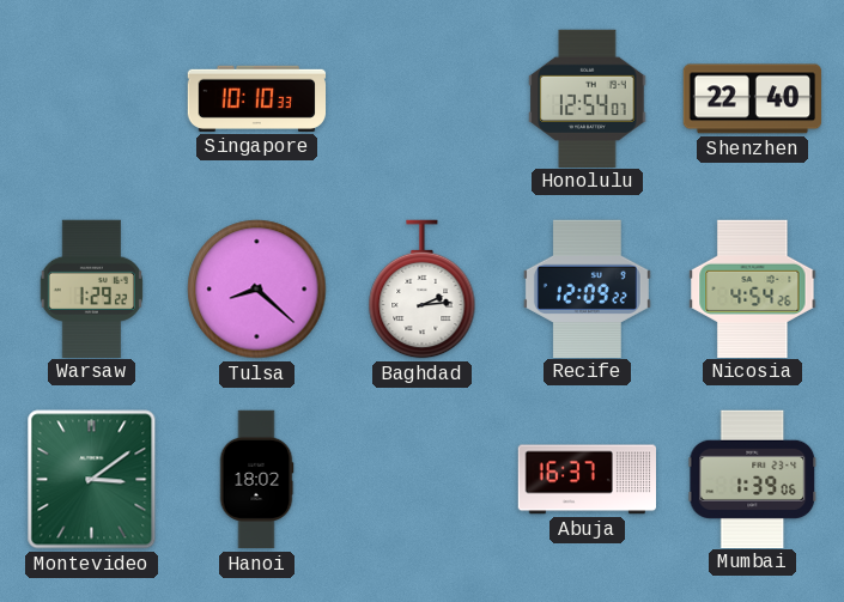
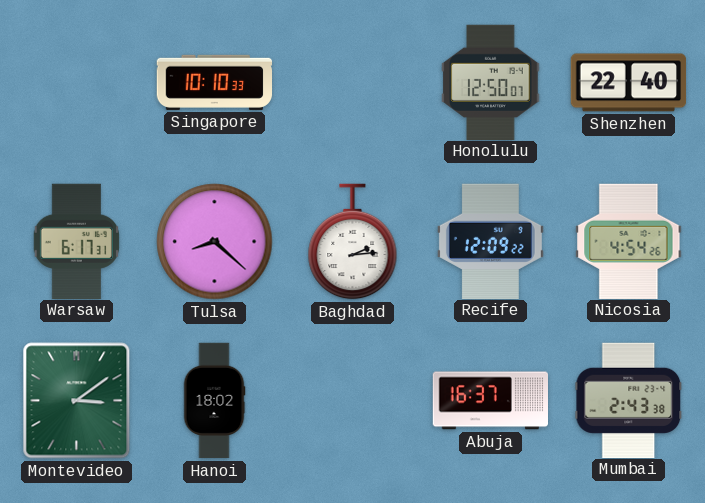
Honolulu: 12:54 -> 12:50
Warsaw: 1:29 -> 6:17
Mumbai: 1:39 -> 2:43
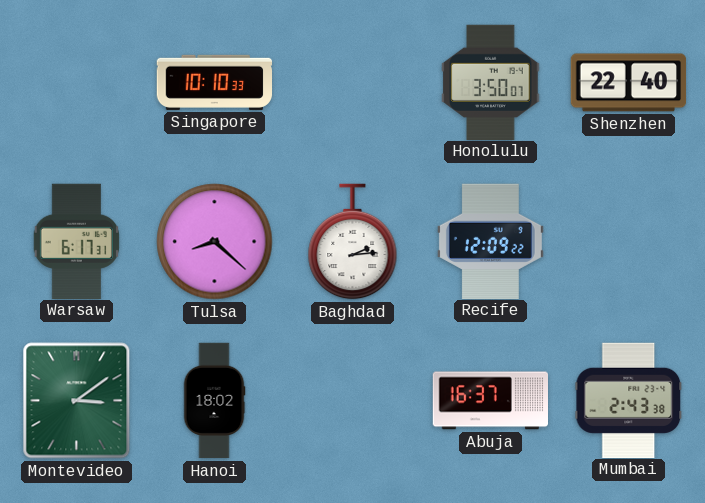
Honolulu: 12:50 -> 3:50
Nicosia: 4:54 -> none
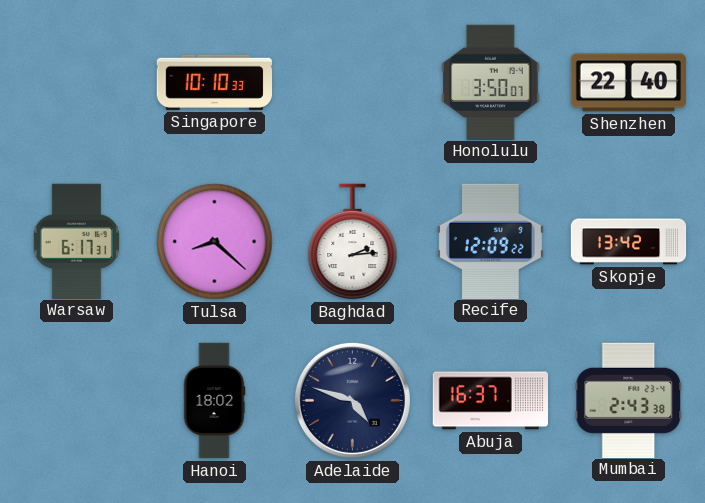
Skopje: none -> 13:42
Montevideo: 3:09 -> none
Adelaide: none -> 4:48
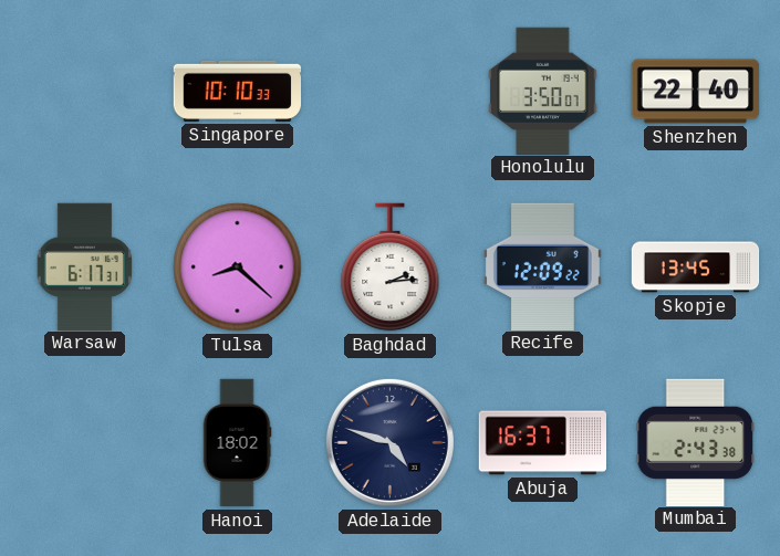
Skopje: 13:42 -> 13:45
